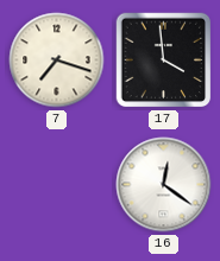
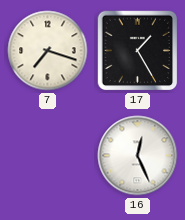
17: 3:59 -> 1:25
16: 12:21 -> 12:26
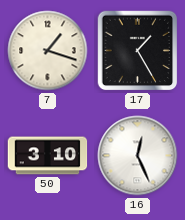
7: 7:18 -> 1:18
50: none -> 3:10
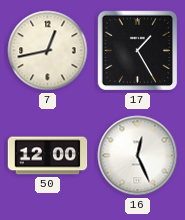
7: 1:18 -> 12:43
50: 3:10 -> 12:00
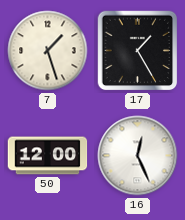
7: 12:43 -> 1:27
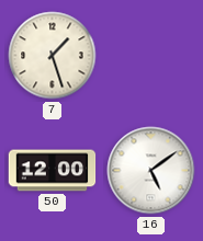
17: 1:25 -> none
16: 12:26 -> 5:09
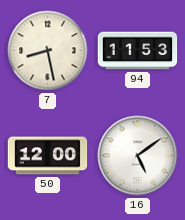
7: 1:27 -> 8:28
94: none -> 11:53
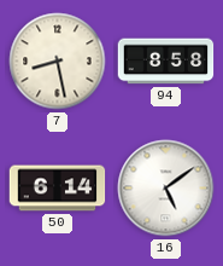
94: 11:53 -> 8:58
50: 12:00 -> 6:14
